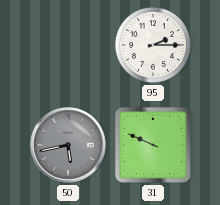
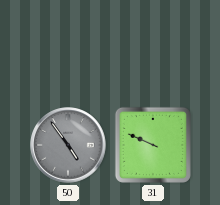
95: 2:15 -> none
50: 5:43 -> 4:54
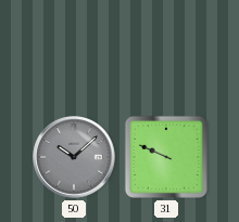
50: 4:54 -> 10:08
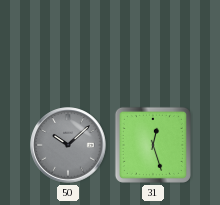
31: 9:49 -> 12:27
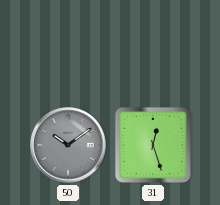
50: 10:08 -> 10:09
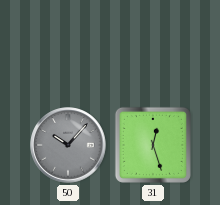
50: 10:09 -> 10:07
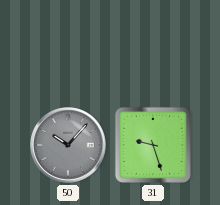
31: 12:27 -> 9:27
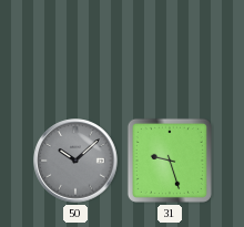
50: 10:07 -> 10:08
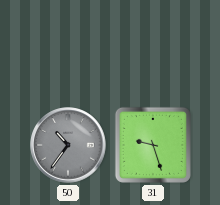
50: 10:08 -> 10:36
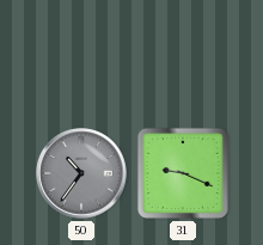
31: 9:27 -> 9:19
